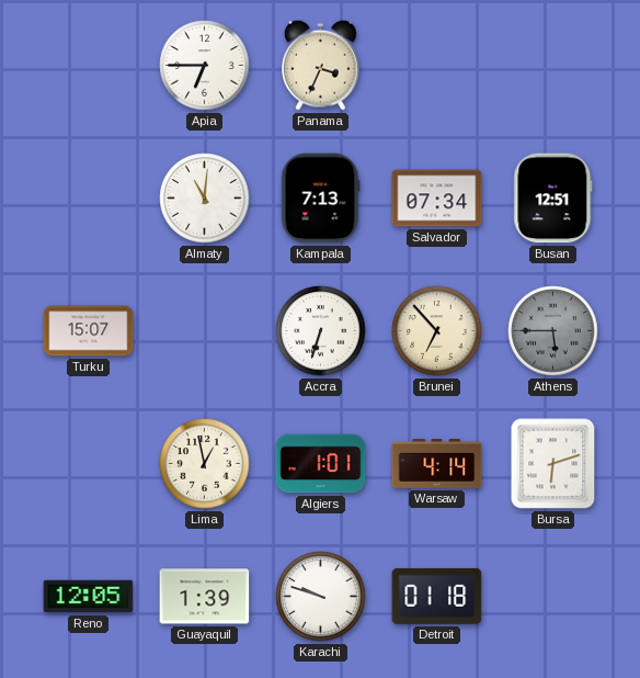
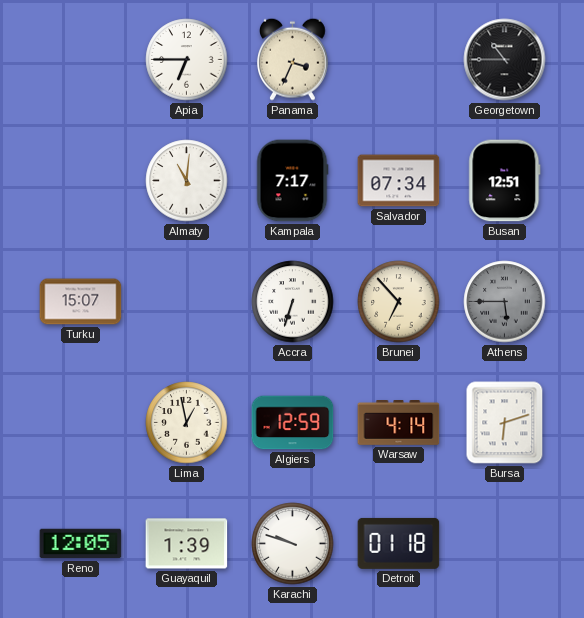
Georgetown: none -> 10:45
Kampala: 7:13 -> 7:17
Algiers: 1:01 -> 12:59
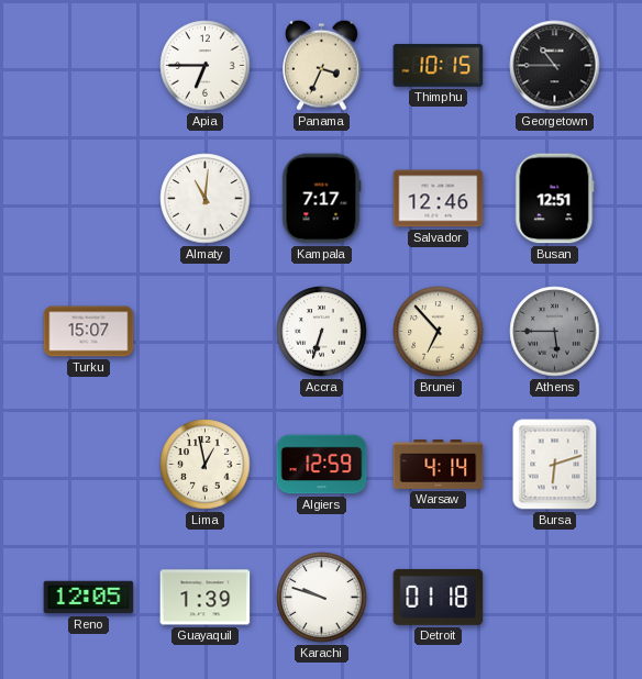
Thimphu: none -> 10:15
Salvador: 07:34 -> 12:46
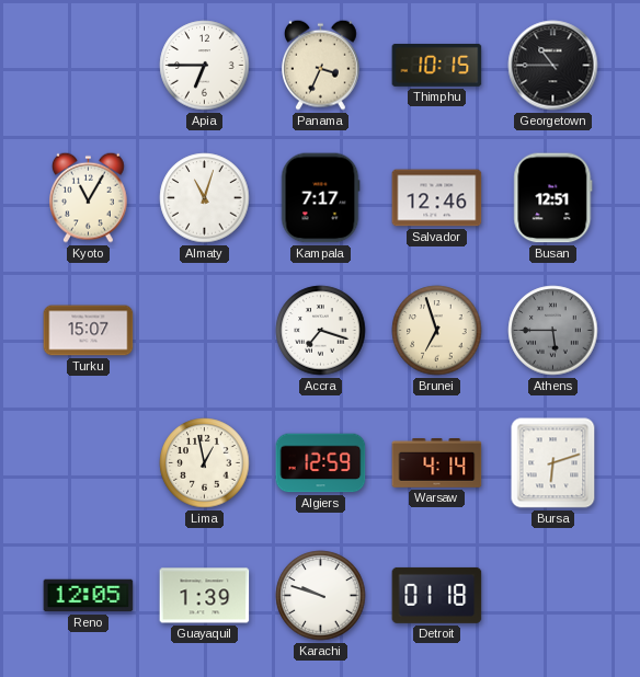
Kyoto: none -> 11:05
Almaty: 11:01 -> 11:03
Accra: 6:33 -> 7:18
Brunei: 6:53 -> 6:57
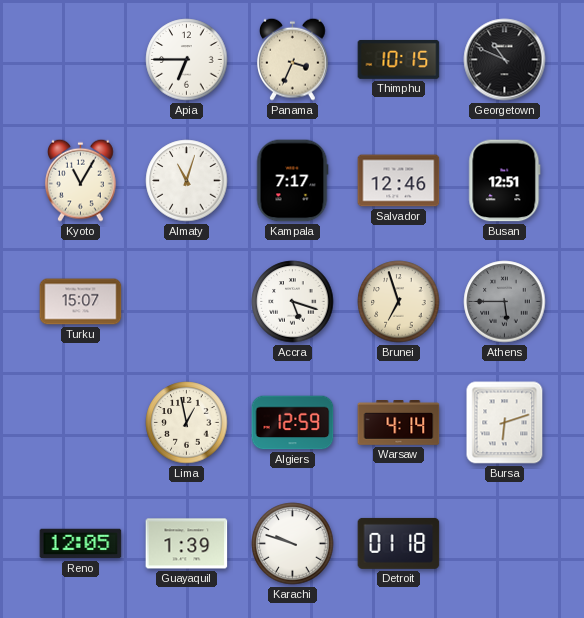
Georgetown: 10:45 -> 10:49
Accra: 7:18 -> 5:18
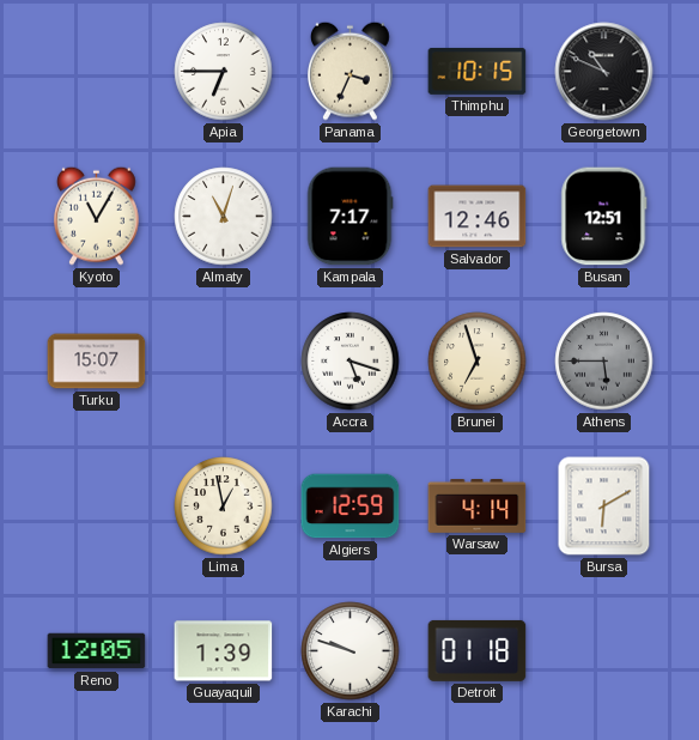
Bursa: 6:12 -> 6:10
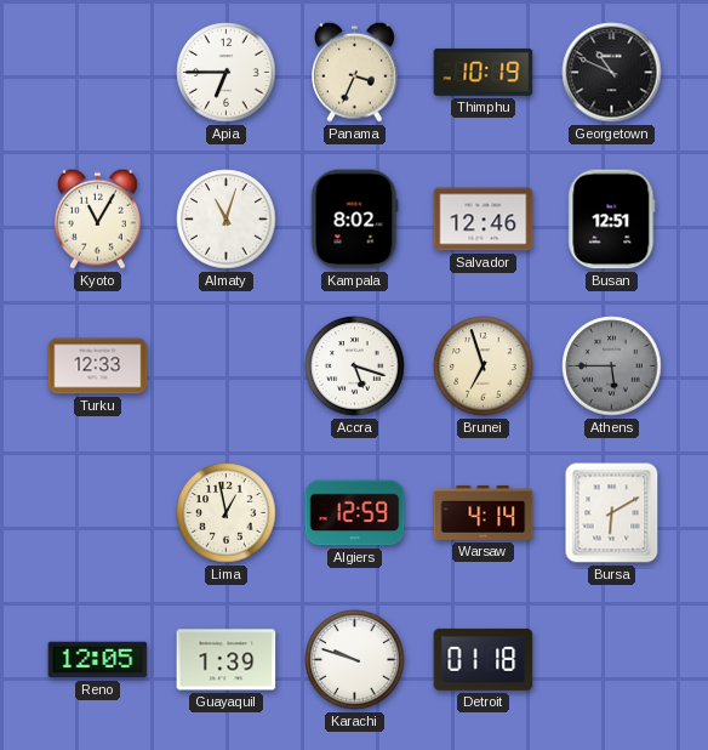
Thimphu: 10:15 -> 10:19
Kampala: 7:17 -> 8:02
Turku: 15:07 -> 12:33
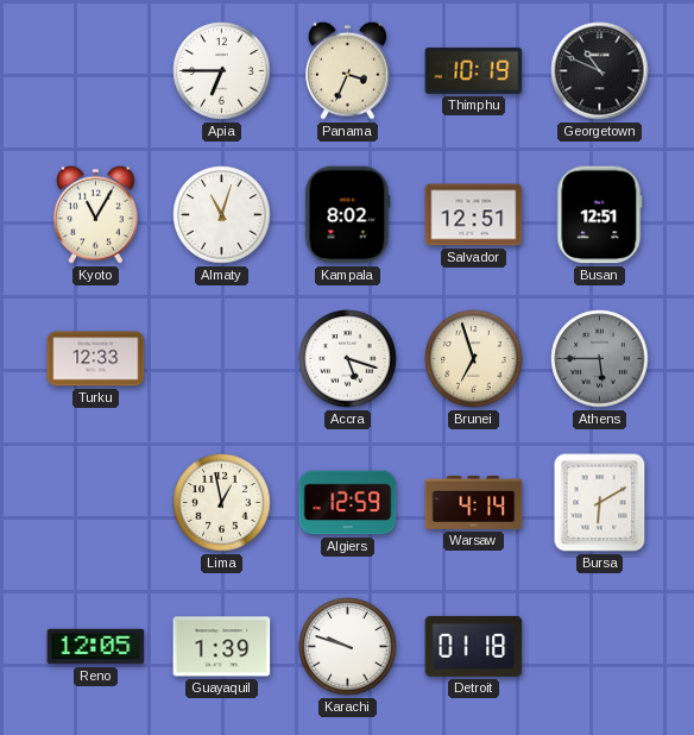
Salvador: 12:46 -> 12:51
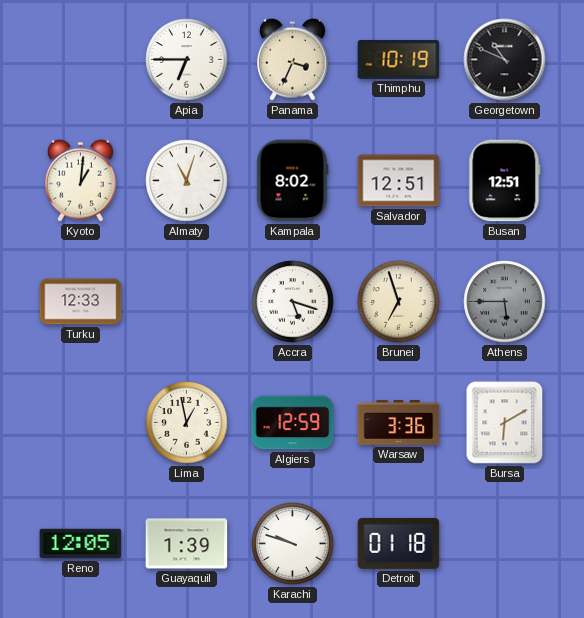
Kyoto: 11:05 -> 1:01
Warsaw: 4:14 -> 3:36
